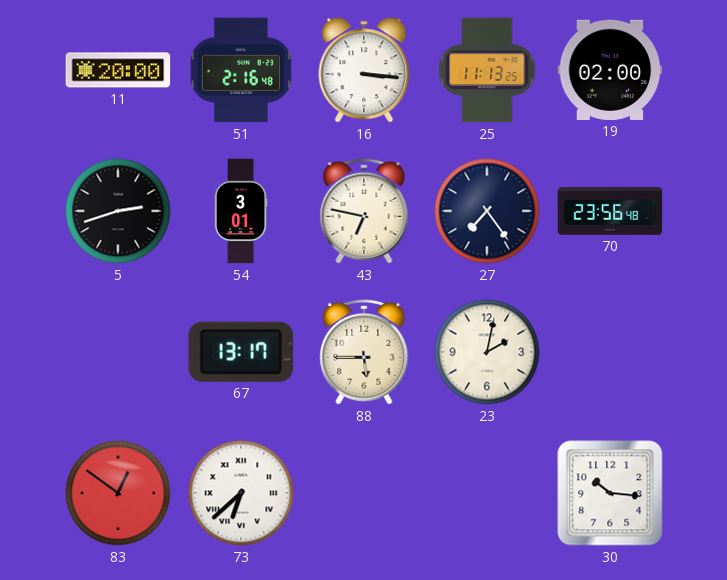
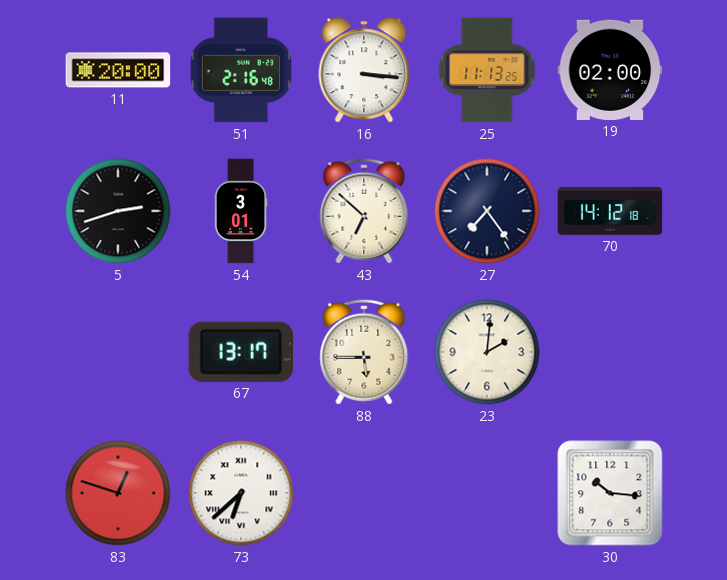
43: 6:47 -> 6:52
70: 23:56 -> 14:12
23: 2:02 -> 2:01
83: 12:51 -> 12:48
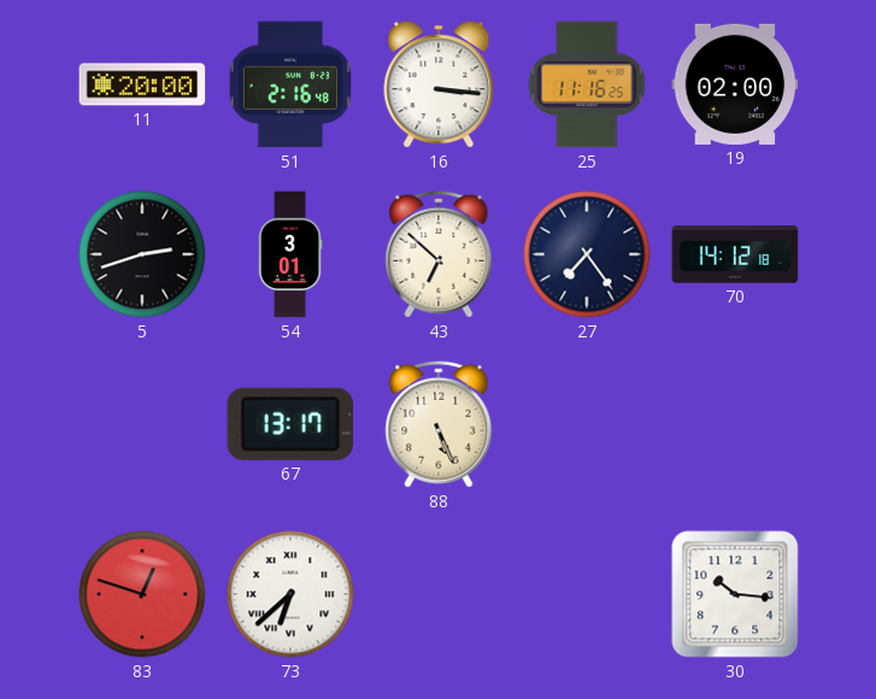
25: 11:13 -> 11:16
88: 5:45 -> 5:26
23: 2:01 -> none
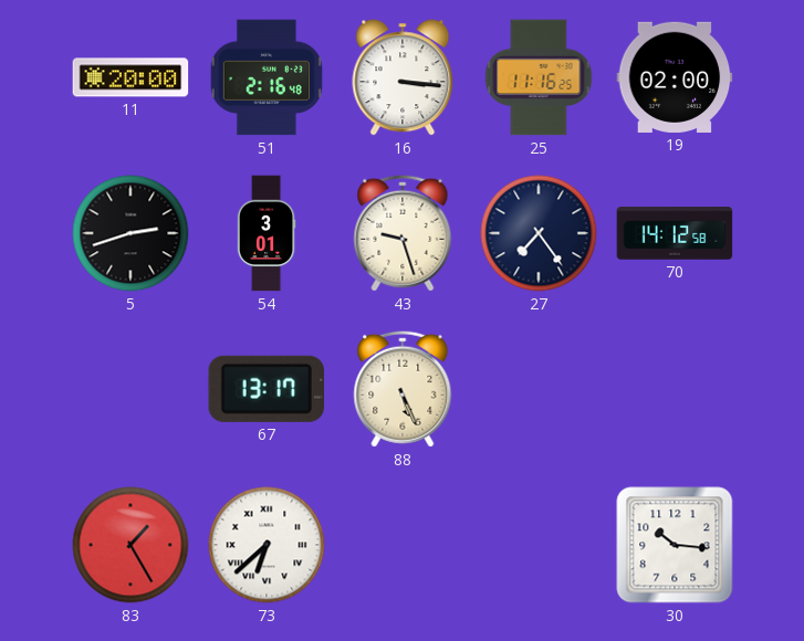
43: 6:52 -> 9:27
70: 14:12:18 -> 14:12:58
83: 12:48 -> 1:25
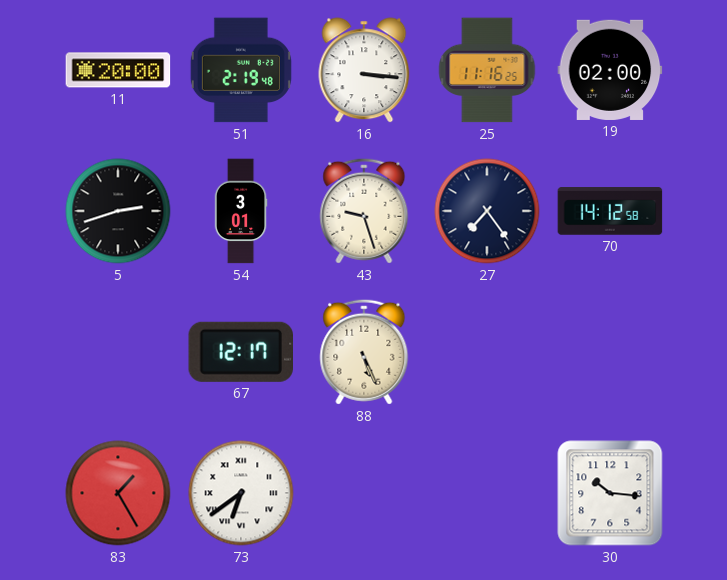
51: 2:16 -> 2:19
67: 13:17 -> 12:17
73: 6:38 -> 6:39
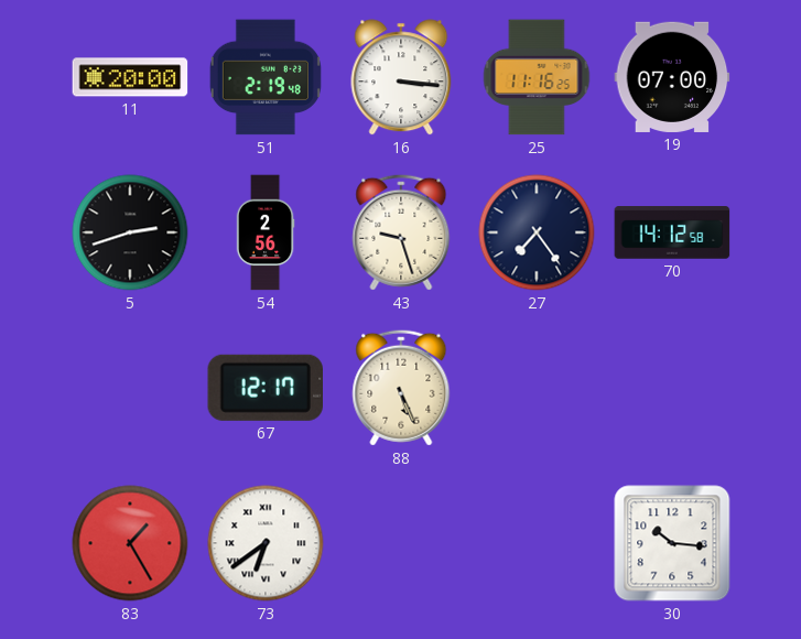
19: 02:00 -> 07:00
54: 3:01 -> 2:56
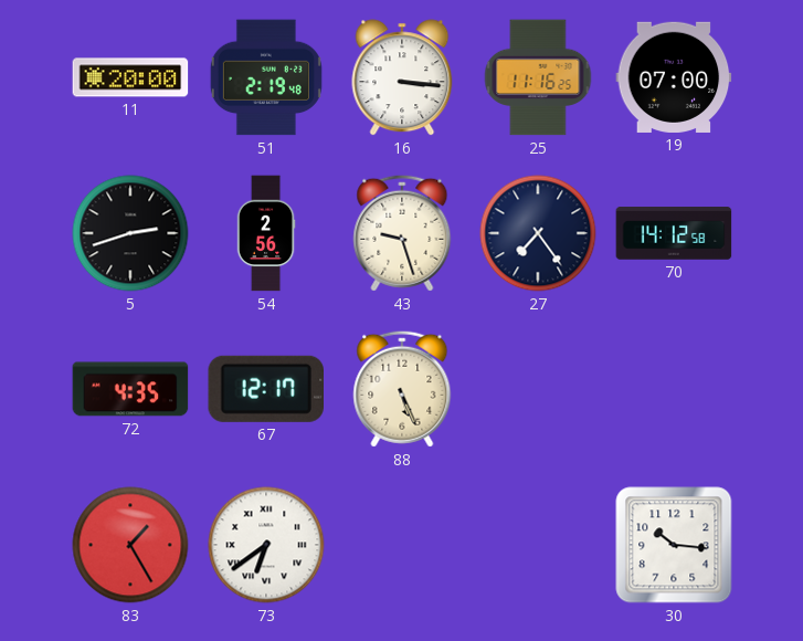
72: none -> 4:35
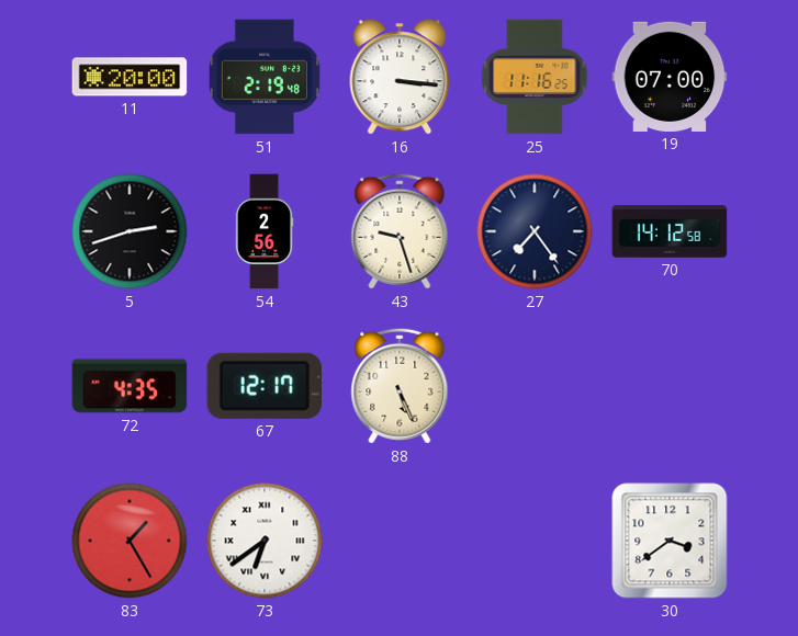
30: 10:16 -> 3:39
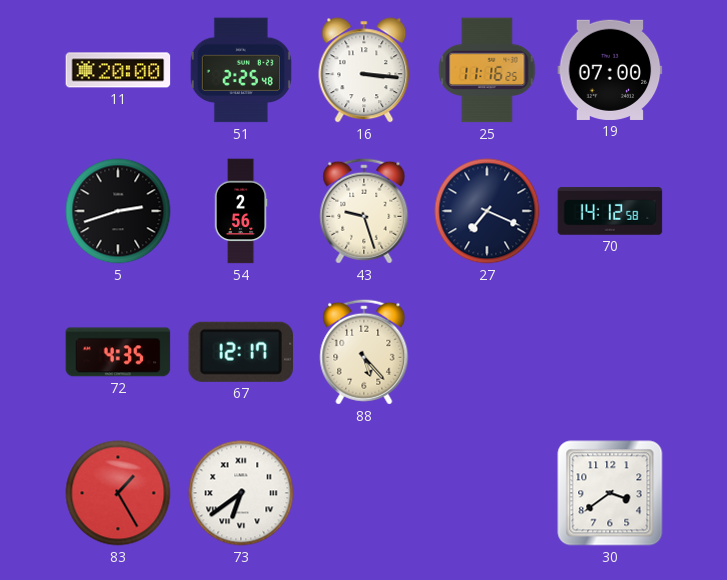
51: 2:19 -> 2:25
27: 7:24 -> 7:19
88: 5:26 -> 5:23
